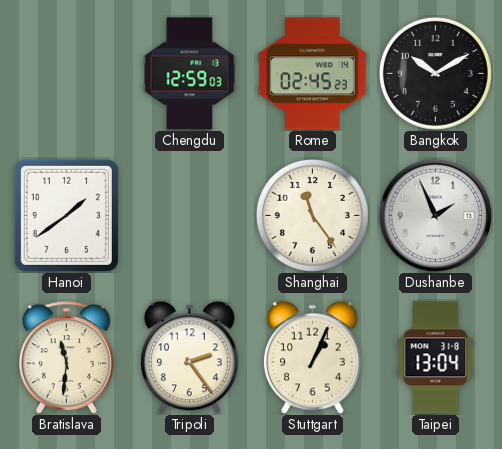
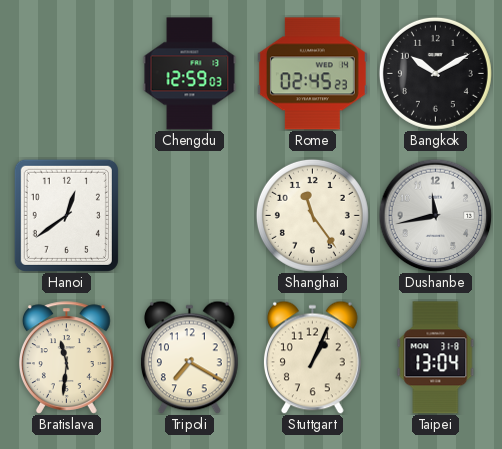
Hanoi: 1:39 -> 12:39
Dushanbe: 1:56 -> 11:43
Tripoli: 2:24 -> 7:20
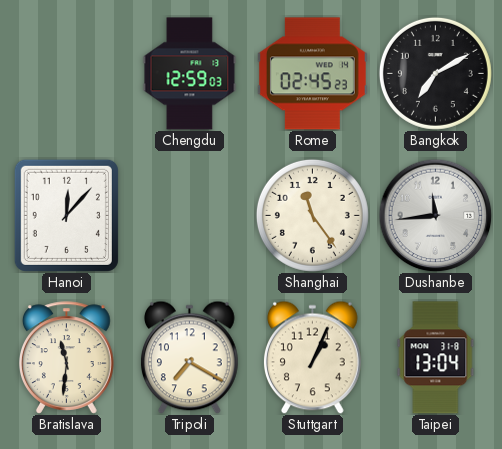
Bangkok: 10:10 -> 7:10
Hanoi: 12:39 -> 12:07
Dushanbe: 11:43 -> 11:44
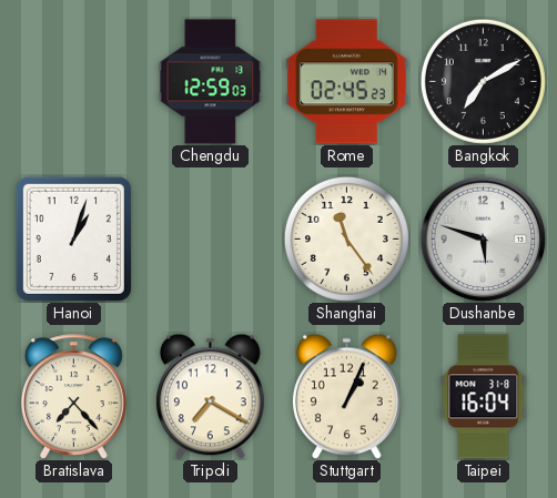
Hanoi: 12:07 -> 1:03
Dushanbe: 11:44 -> 5:48
Bratislava: 11:31 -> 7:23
Taipei: 13:04 -> 16:04
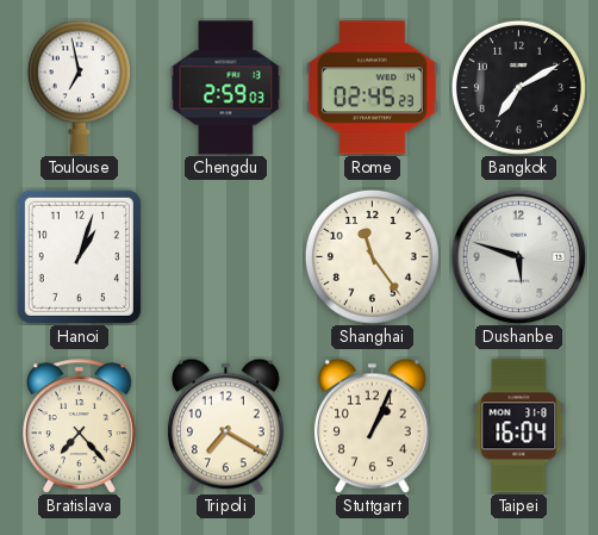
Toulouse: none -> 6:58
Chengdu: 12:59 -> 2:59
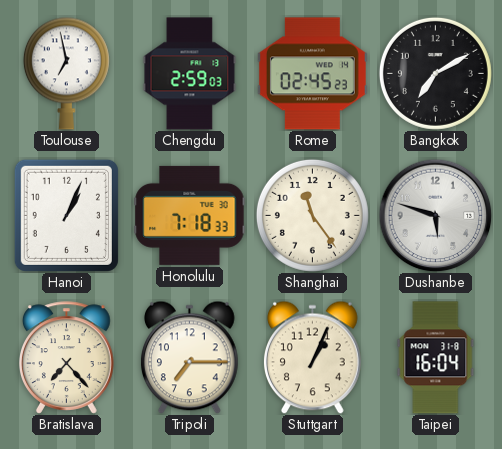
Hanoi: 1:03 -> 1:04
Honolulu: none -> 7:18
Tripoli: 7:20 -> 7:15
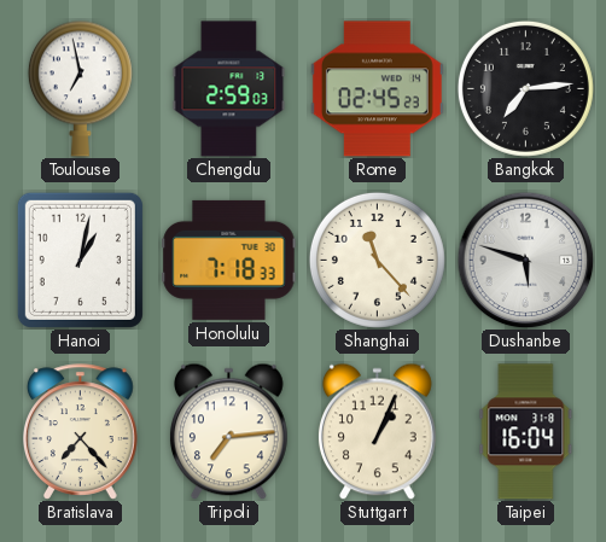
Bangkok: 7:10 -> 7:14
Hanoi: 1:04 -> 1:02
Shanghai: 11:24 -> 11:23
Tripoli: 7:15 -> 7:14
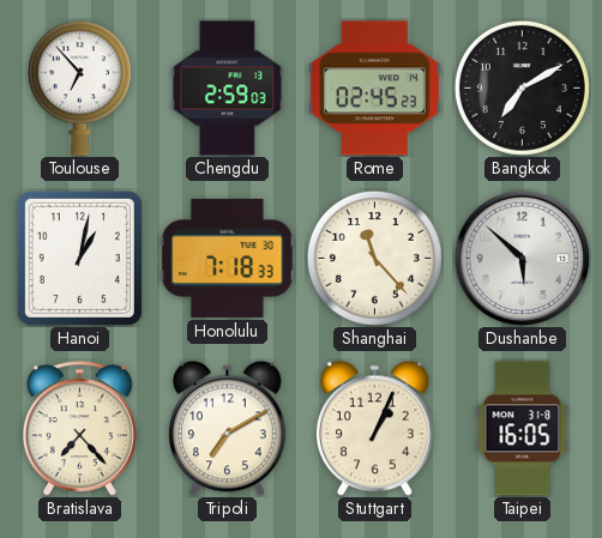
Toulouse: 6:58 -> 6:53
Bangkok: 7:14 -> 7:10
Dushanbe: 5:48 -> 5:52
Tripoli: 7:14 -> 7:10
Taipei: 16:04 -> 16:05
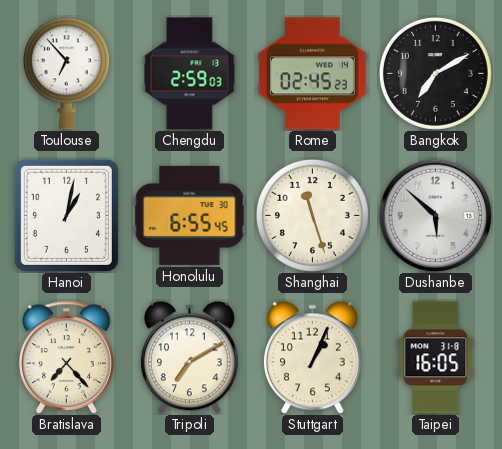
Honolulu: 7:18 -> 6:55
Shanghai: 11:23 -> 11:27
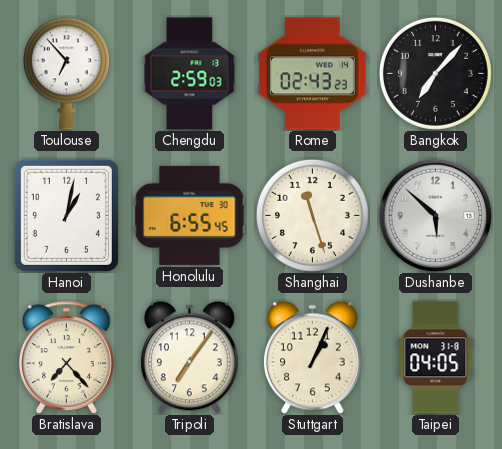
Rome: 02:45 -> 02:43
Bangkok: 7:10 -> 7:07
Tripoli: 7:10 -> 7:06
Taipei: 16:05 -> 04:05
